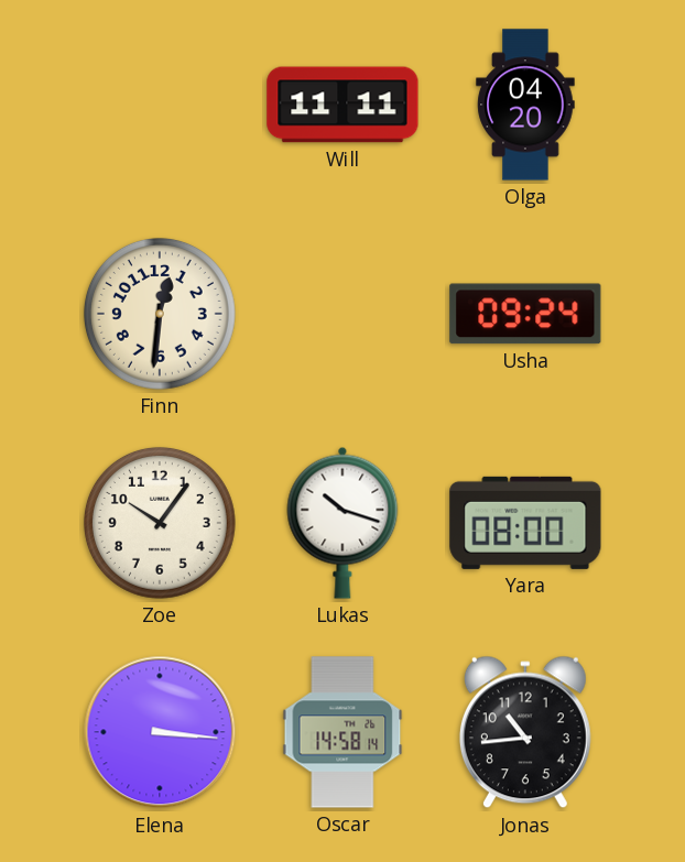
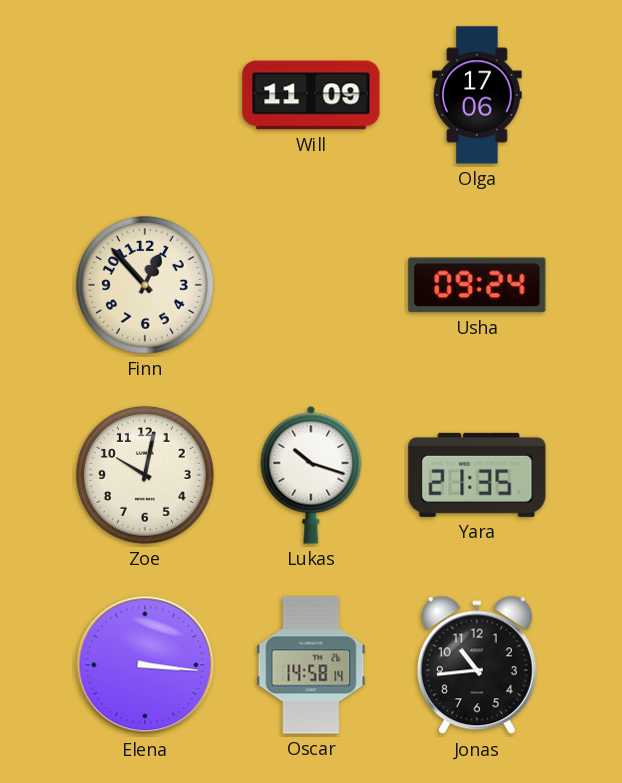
Will: 11:11 -> 11:09
Olga: 04:20 -> 17:06
Finn: 12:31 -> 12:53
Zoe: 10:06 -> 10:02
Yara: 08:00 -> 21:35
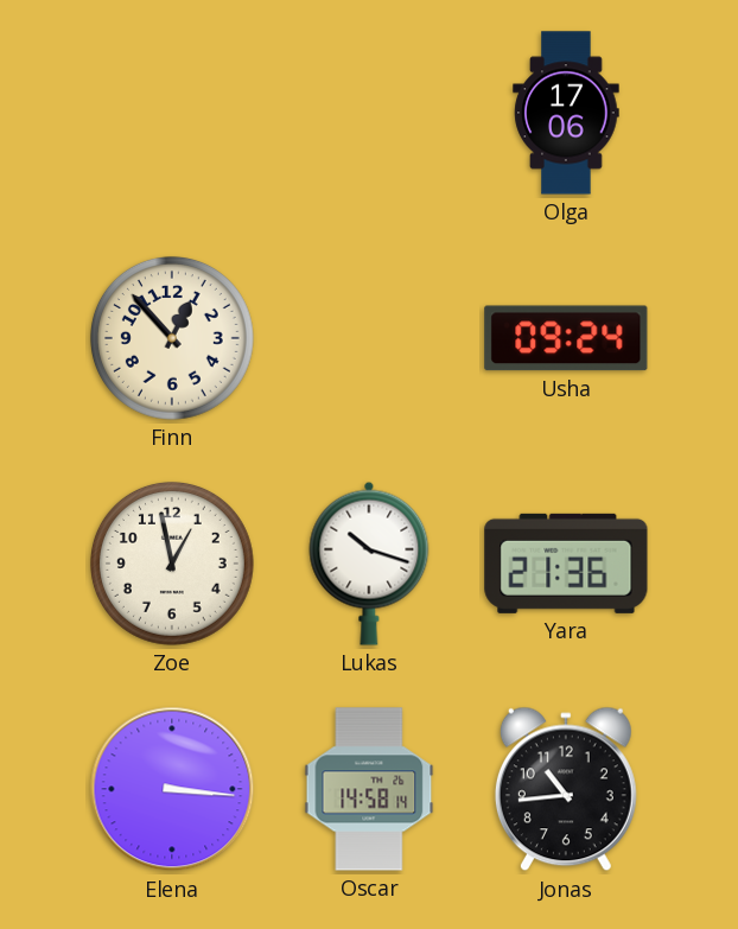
Will: 11:09 -> none
Zoe: 10:02 -> 12:58
Yara: 21:35 -> 21:36
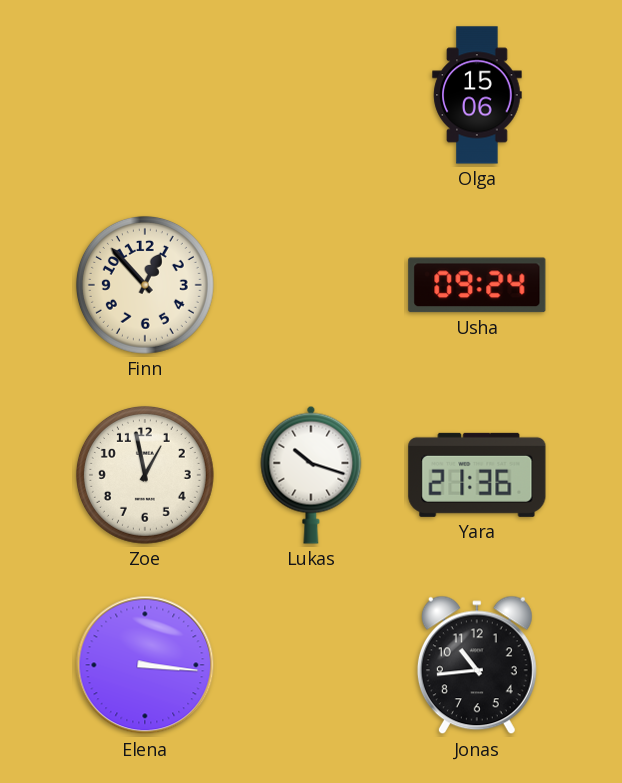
Olga: 17:06 -> 15:06
Oscar: 14:58 -> none
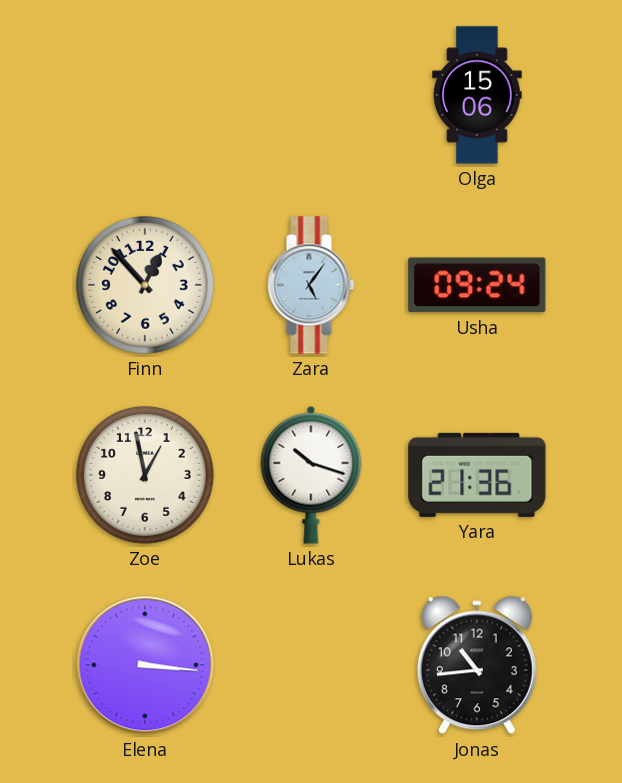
Zara: none -> 5:06
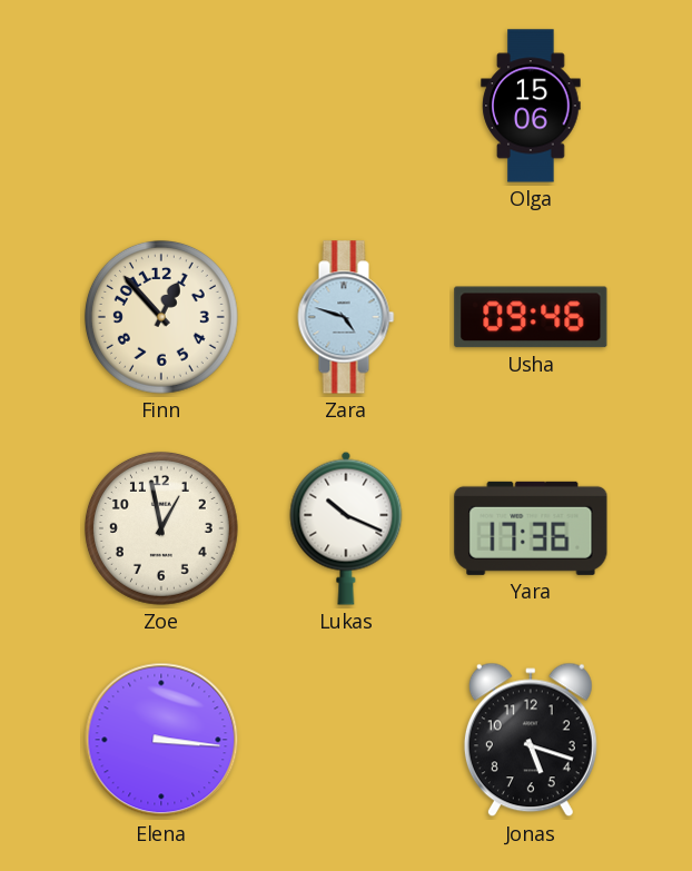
Zara: 5:06 -> 4:48
Usha: 09:24 -> 09:46
Lukas: 10:18 -> 10:19
Yara: 21:36 -> 17:36
Jonas: 10:44 -> 5:18
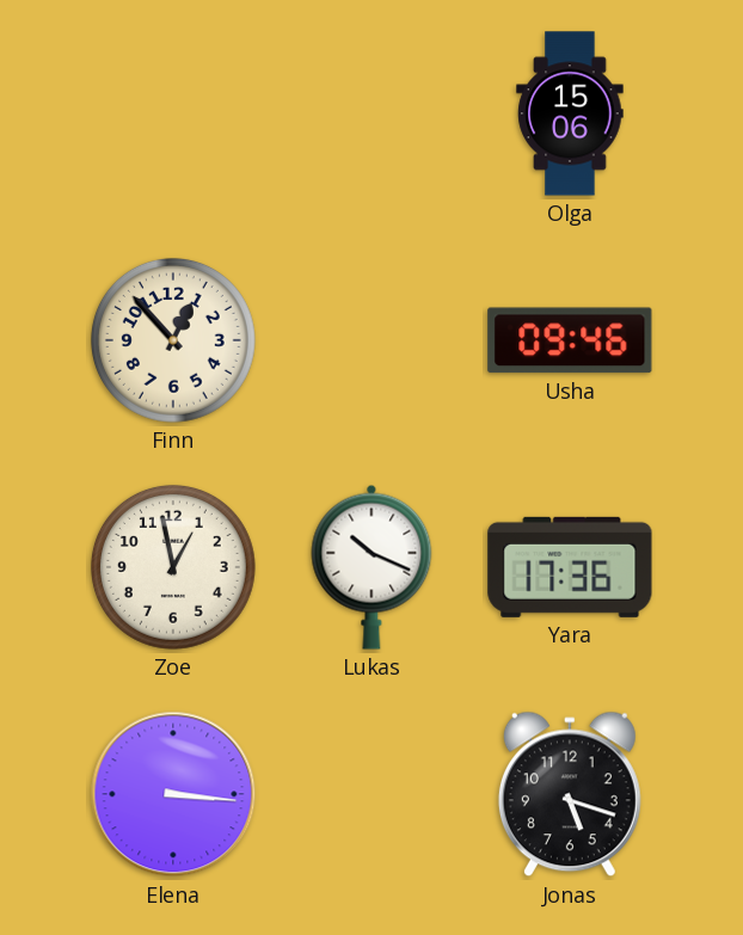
Zara: 4:48 -> none
